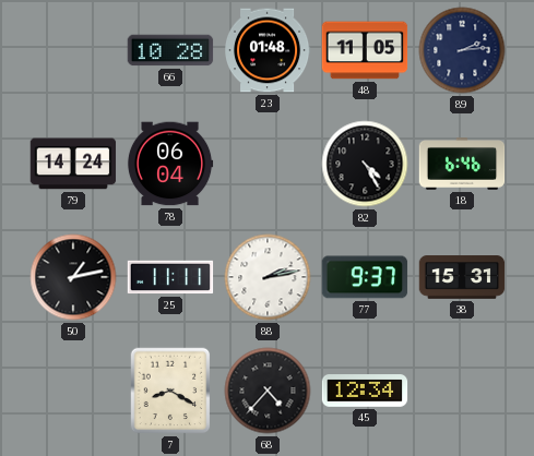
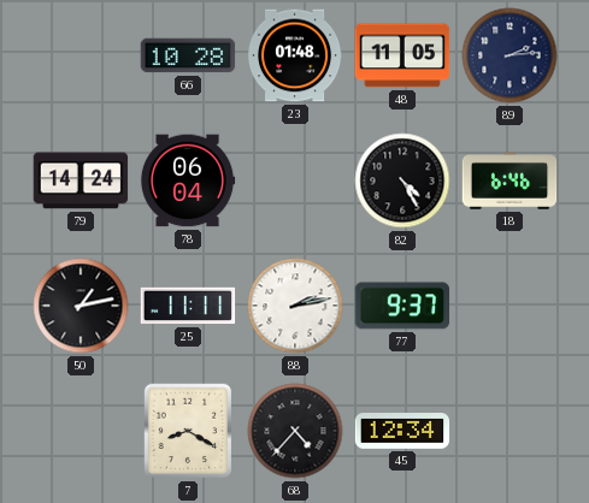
38: 15:31 -> none
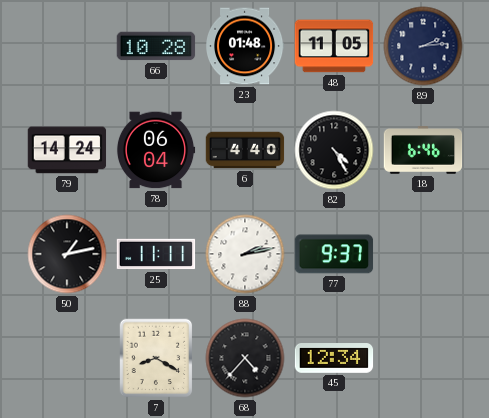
6: none -> 4:40
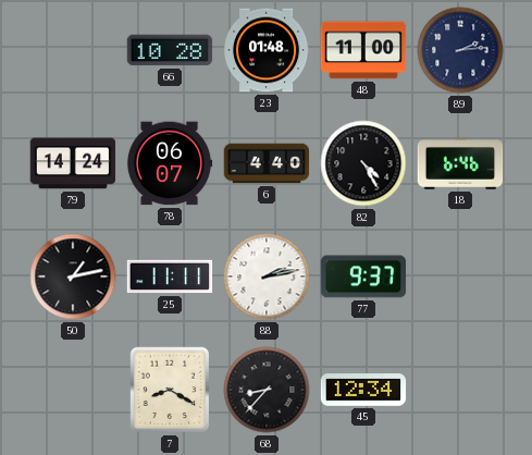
48: 11:05 -> 11:00
78: 06:04 -> 06:07
68: 4:37 -> 8:37
